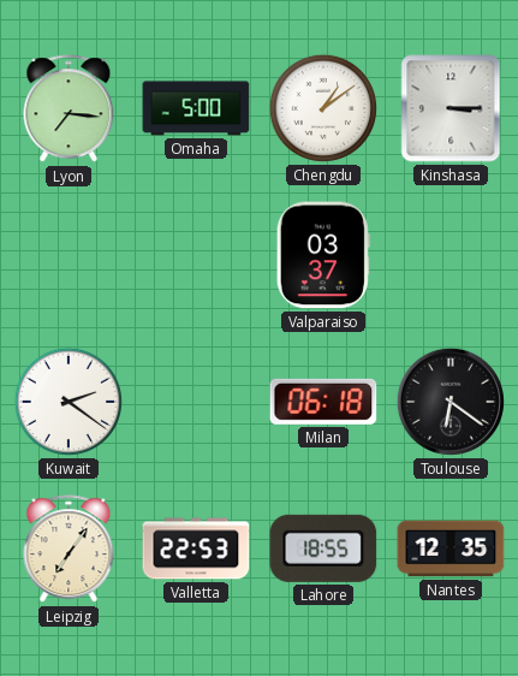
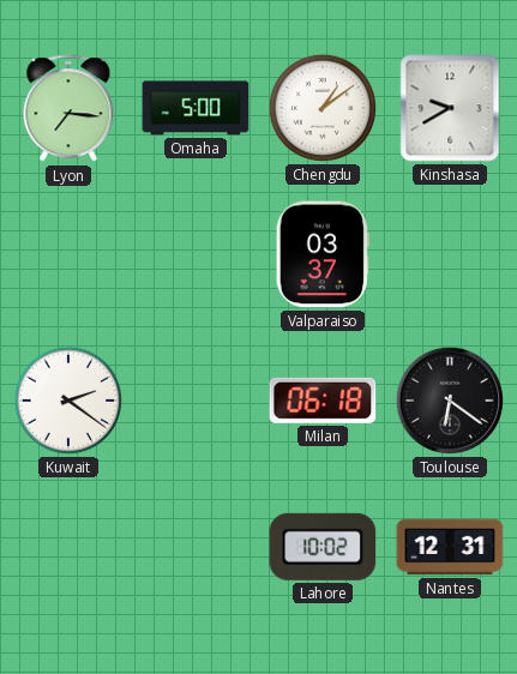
Kinshasa: 3:15 -> 9:40
Leipzig: 7:06 -> none
Valletta: 22:53 -> none
Lahore: 18:55 -> 10:02
Nantes: 12:35 -> 12:31
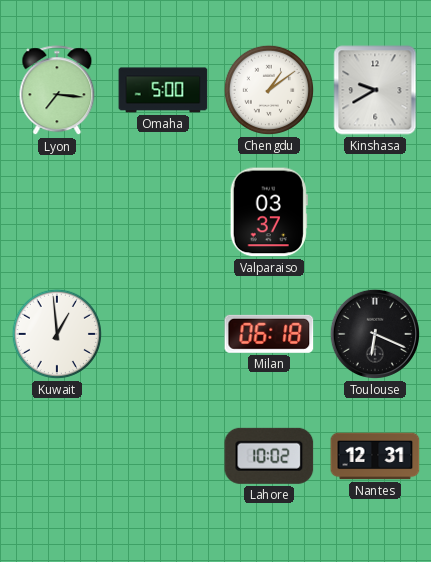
Kuwait: 2:21 -> 12:59
Toulouse: 6:21 -> 6:19
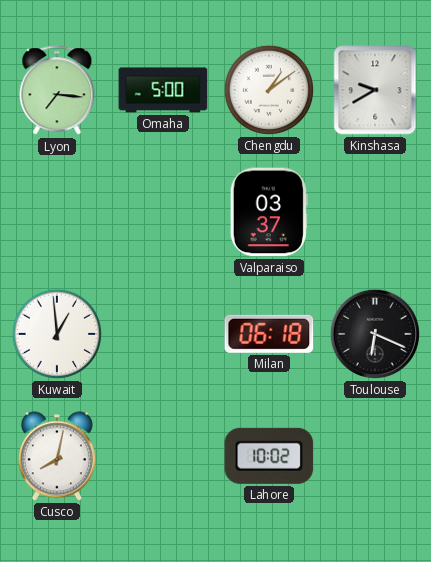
Cusco: none -> 8:02
Nantes: 12:31 -> none
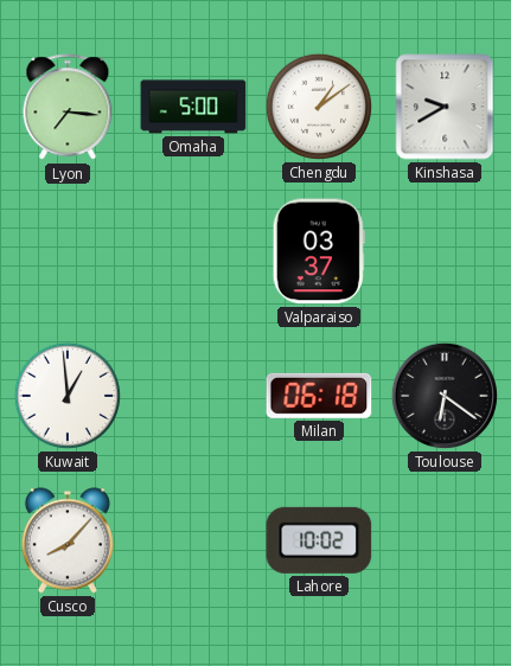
Toulouse: 6:19 -> 6:21
Cusco: 8:02 -> 8:07
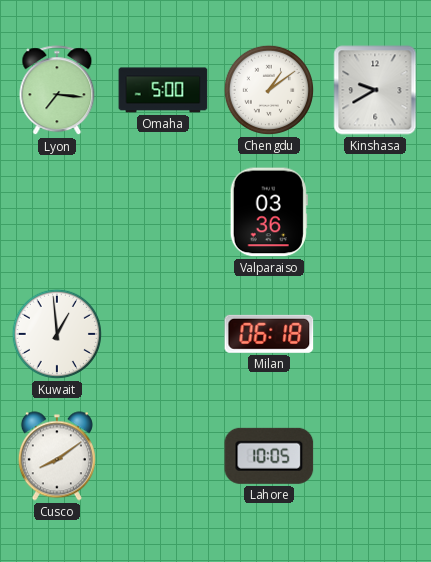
Valparaiso: 03:37 -> 03:36
Toulouse: 6:21 -> none
Cusco: 8:07 -> 8:09
Lahore: 10:02 -> 10:05
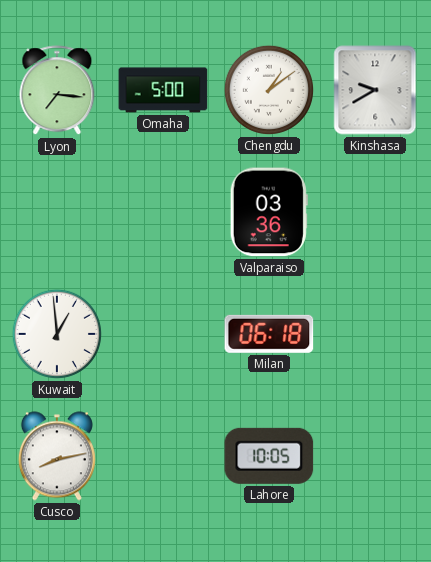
Cusco: 8:09 -> 8:13
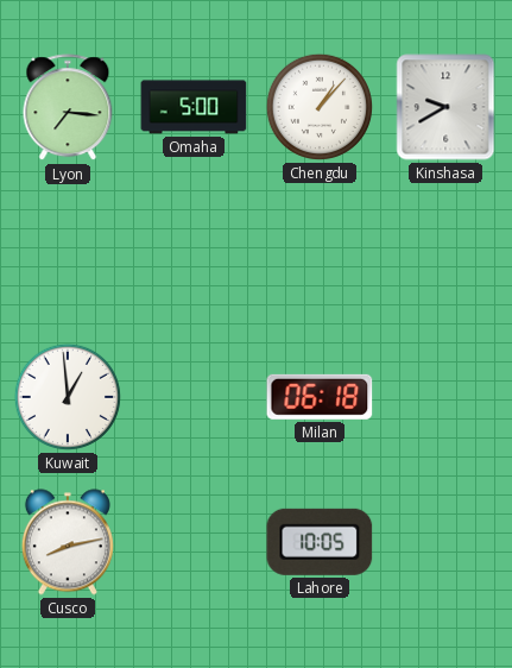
Chengdu: 1:09 -> 1:07
Valparaiso: 03:36 -> none
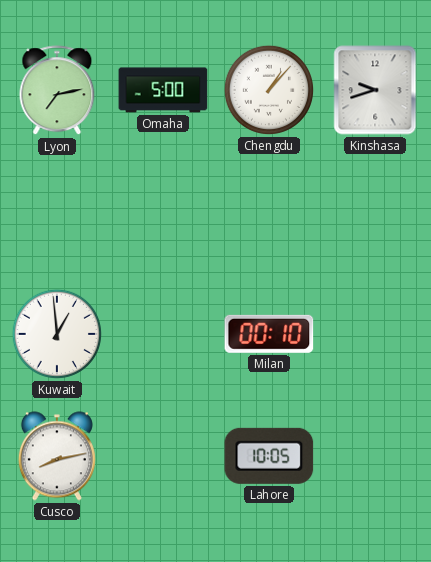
Lyon: 7:16 -> 7:13
Kinshasa: 9:40 -> 9:42
Milan: 06:18 -> 00:10
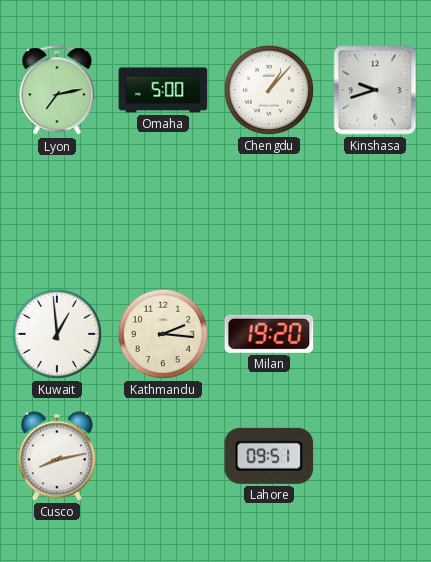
Kathmandu: none -> 2:16
Milan: 00:10 -> 19:20
Lahore: 10:05 -> 09:51
